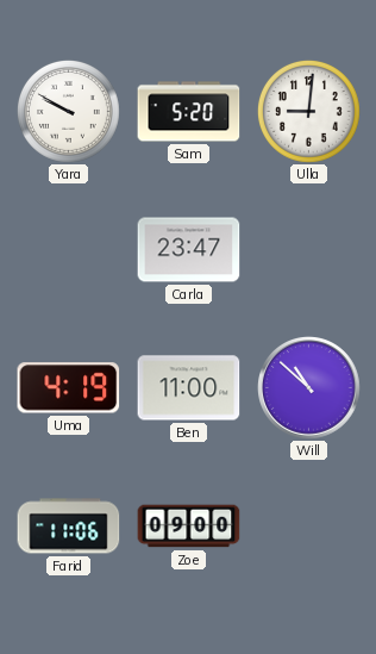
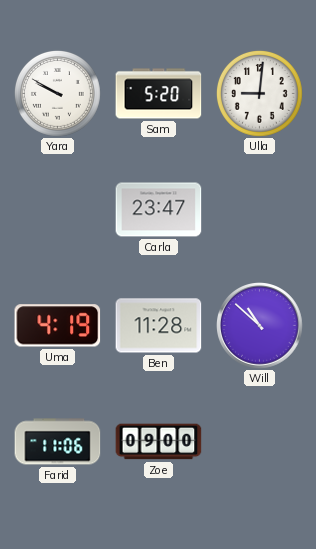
Ben: 11:00 -> 11:28
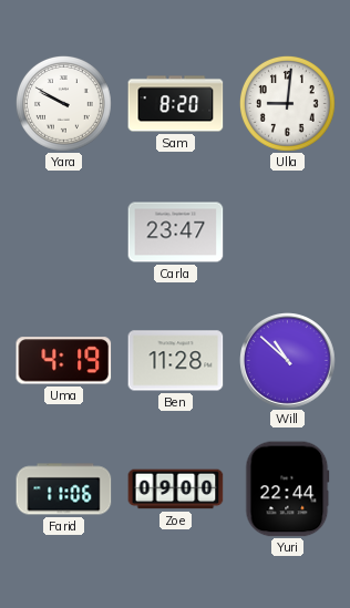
Sam: 5:20 -> 8:20
Yuri: none -> 22:44
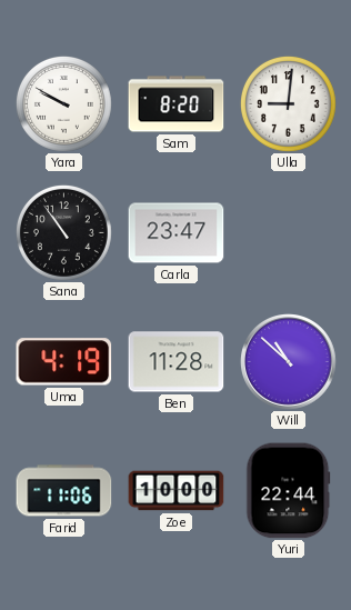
Sana: none -> 10:54
Zoe: 09:00 -> 10:00
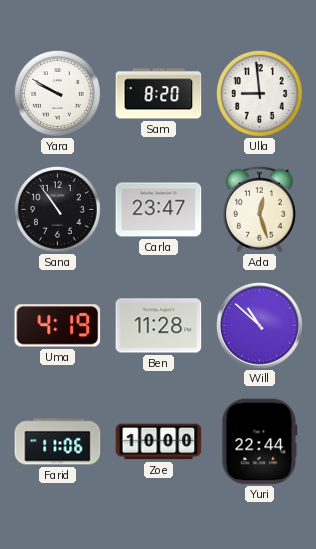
Ulla: 9:01 -> 8:59
Ada: none -> 12:27
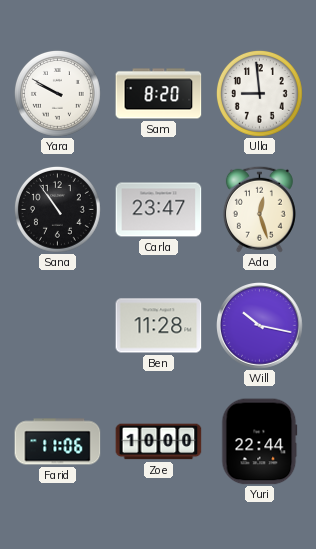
Uma: 4:19 -> none
Will: 10:52 -> 10:17
